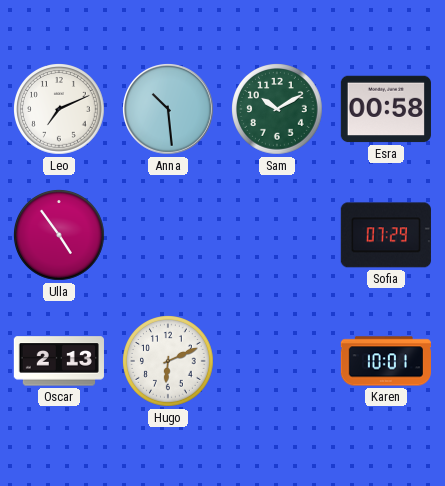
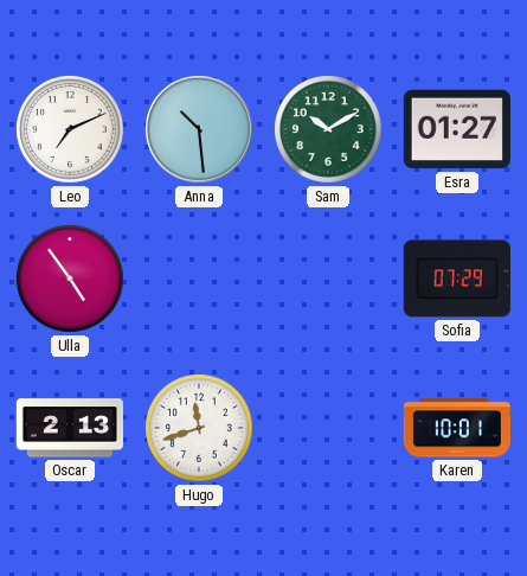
Esra: 00:58 -> 01:27
Hugo: 6:11 -> 11:42
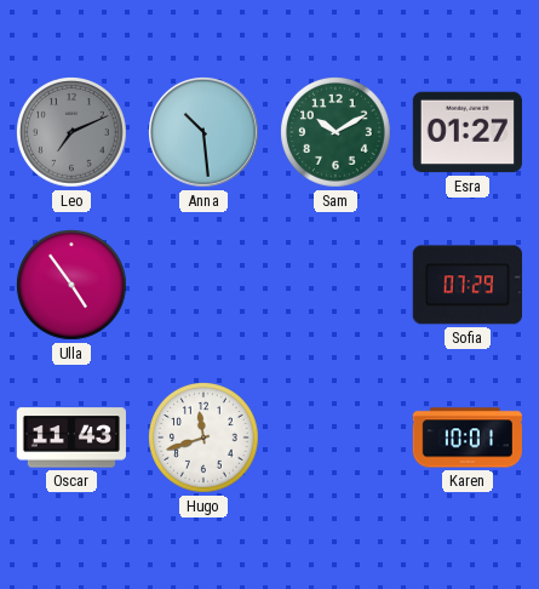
Leo dial: white -> grey
Oscar: 2:13 -> 11:43
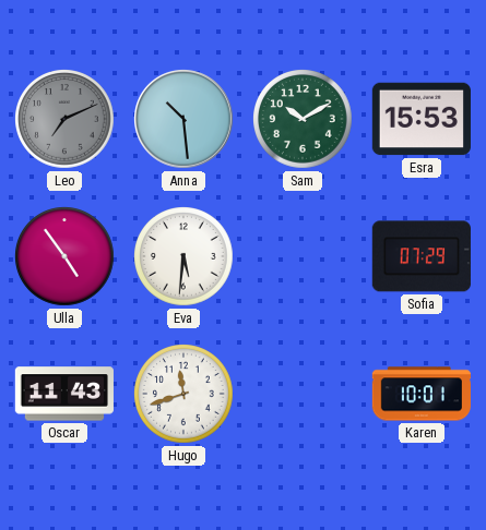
Esra: 01:27 -> 15:53
Eva: none -> 5:31
